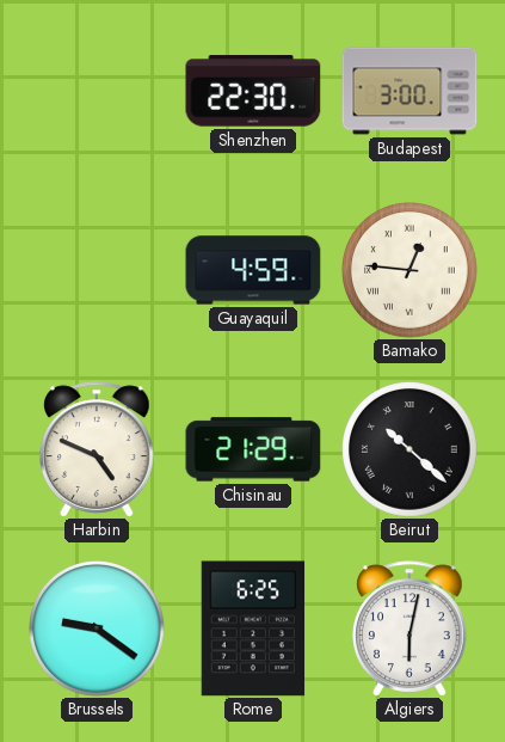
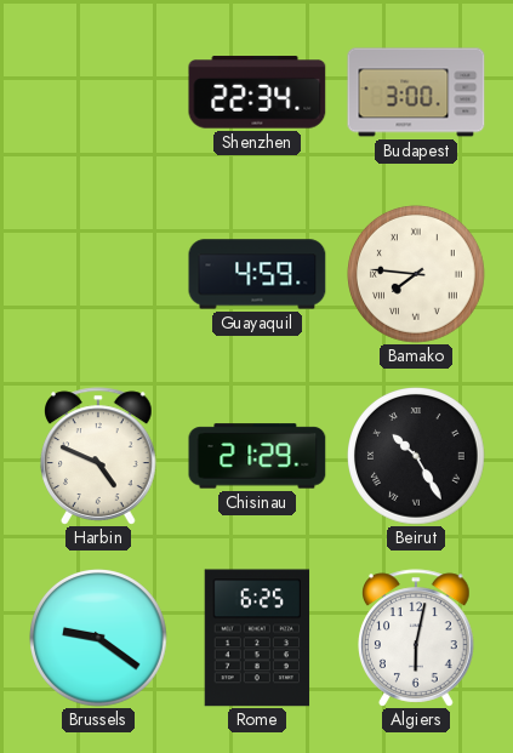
Shenzhen: 22:30 -> 22:34
Bamako: 12:46 -> 7:46
Beirut: 10:22 -> 10:25
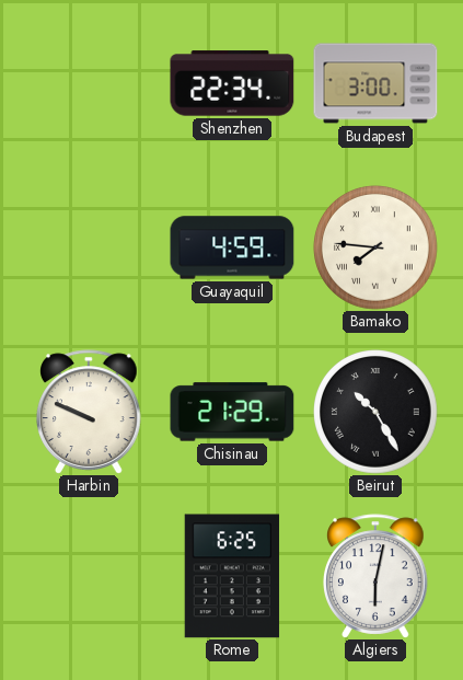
Harbin: 4:49 -> 9:49
Brussels: 9:21 -> none
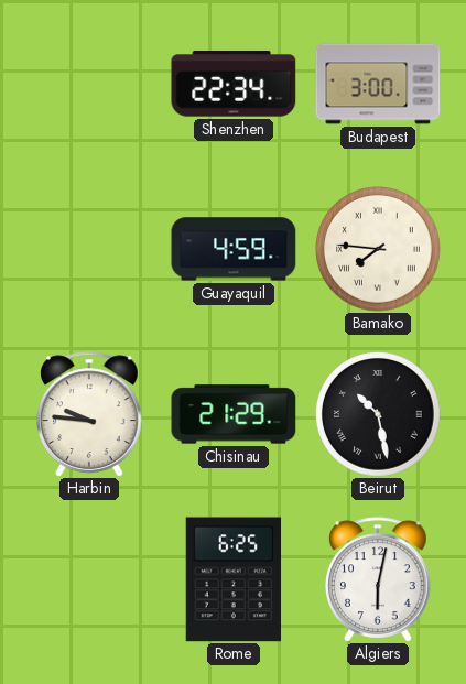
Harbin: 9:49 -> 9:46
Beirut: 10:25 -> 10:28
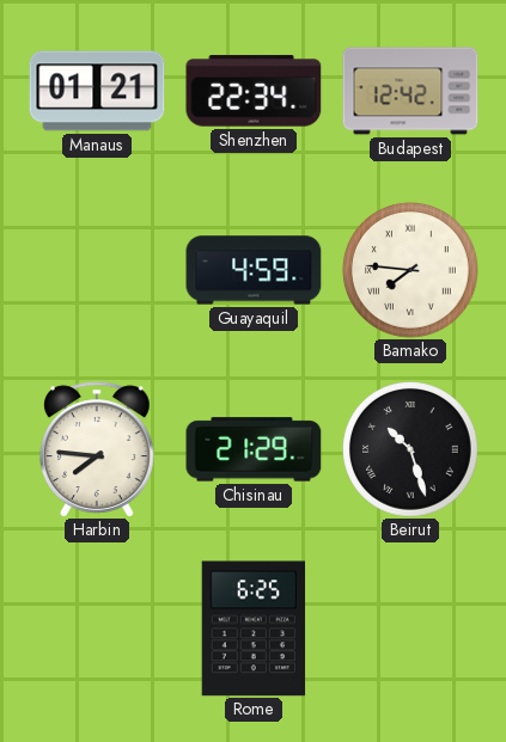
Manaus: none -> 01:21
Budapest: 3:00 -> 12:42
Harbin: 9:46 -> 7:46
Beirut: 10:28 -> 10:27
Algiers: 6:02 -> none
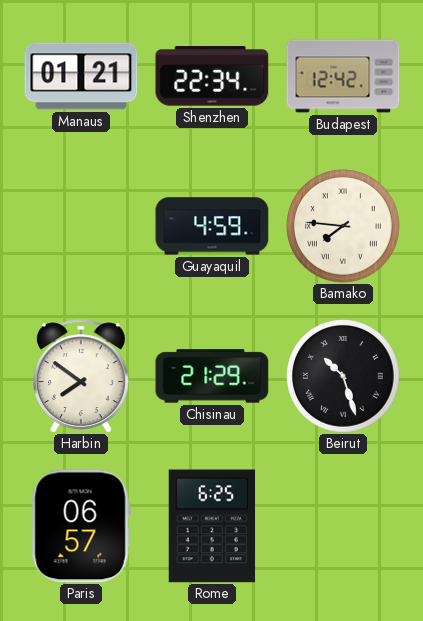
Harbin: 7:46 -> 7:51
Paris: none -> 06:57
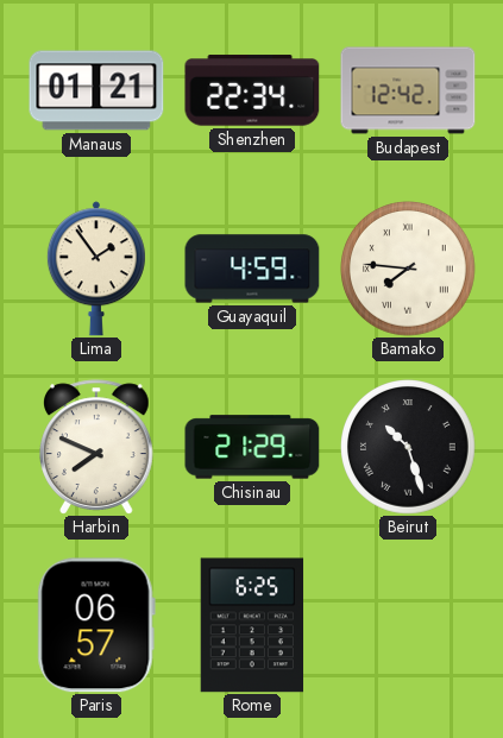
Lima: none -> 1:54
Harbin: 7:51 -> 7:49
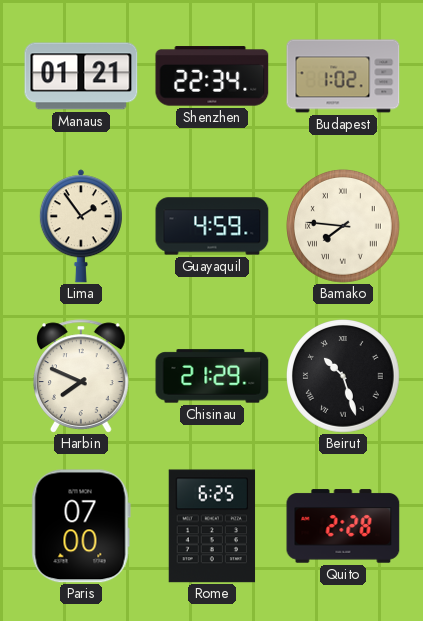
Budapest: 12:42 -> 1:02
Paris: 06:57 -> 07:00
Quito: none -> 2:28
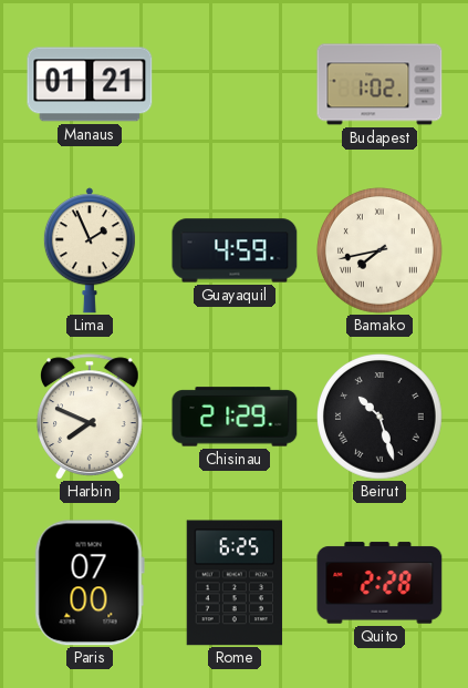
Shenzhen: 22:34 -> none
Lima: 1:54 -> 1:56
Bamako: 7:46 -> 7:43
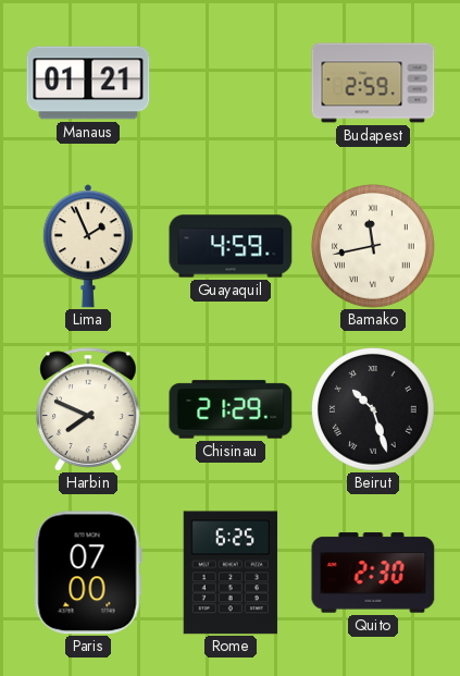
Budapest: 1:02 -> 2:59
Bamako: 7:43 -> 11:43
Quito: 2:28 -> 2:30
